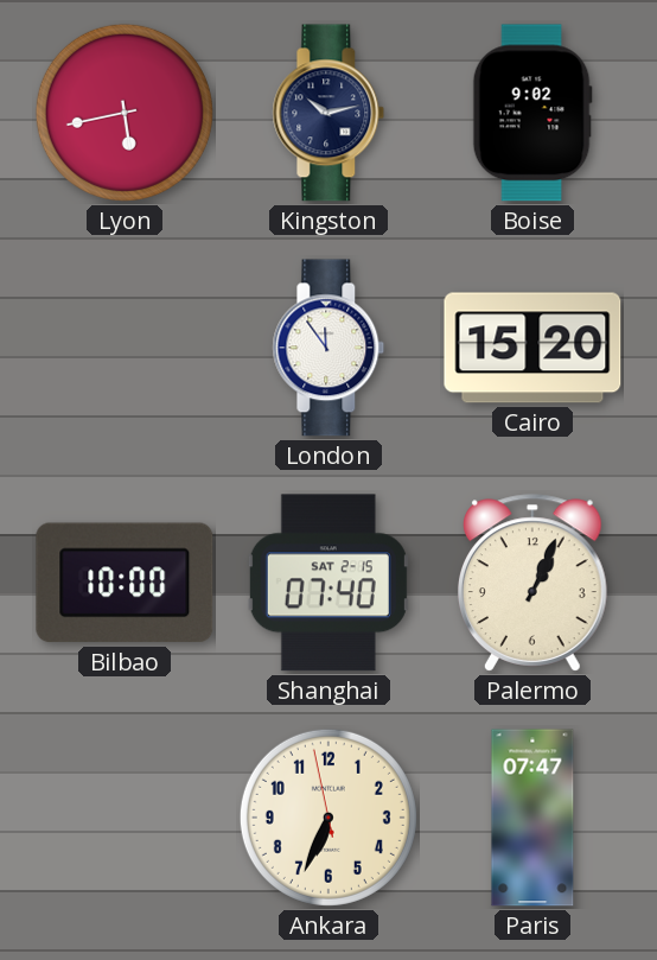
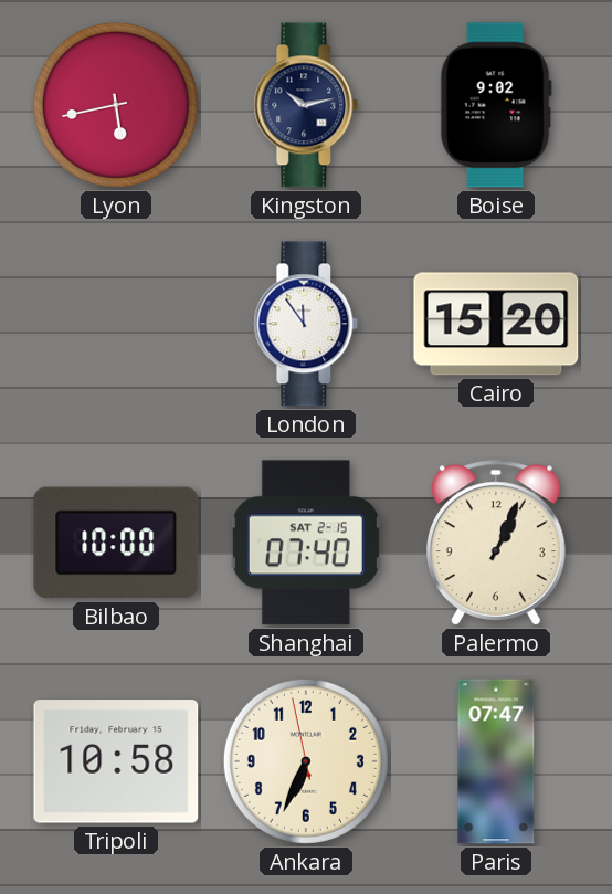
Tripoli: none -> 10:58
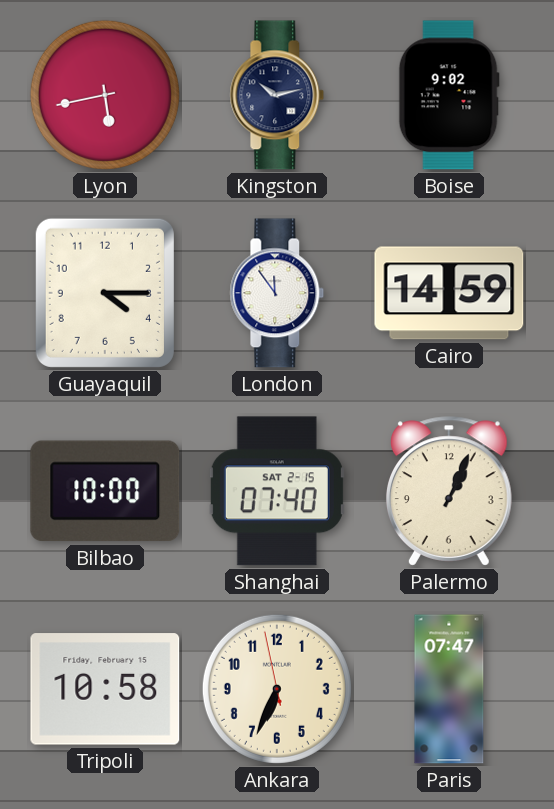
Guayaquil: none -> 4:15
Cairo: 15:20 -> 14:59
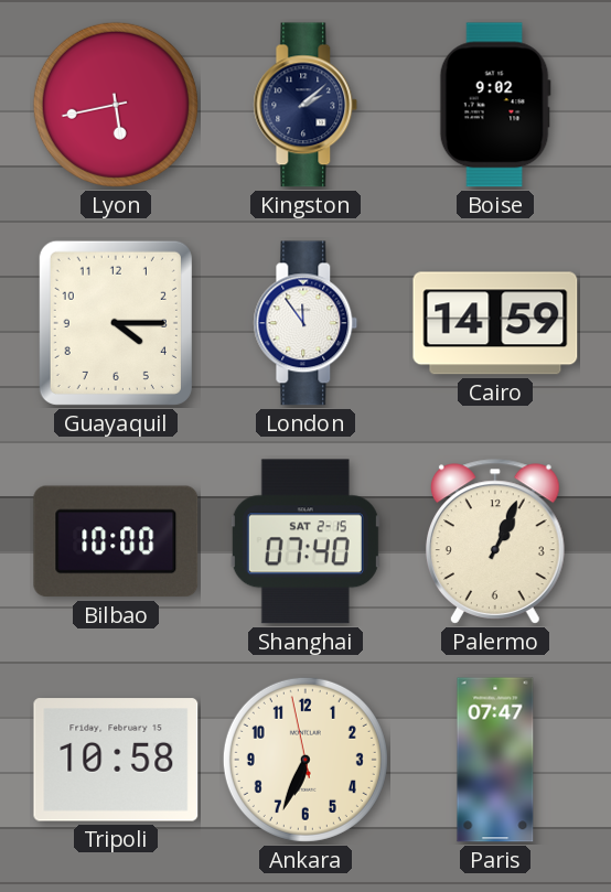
Kingston: 10:13 -> 2:08
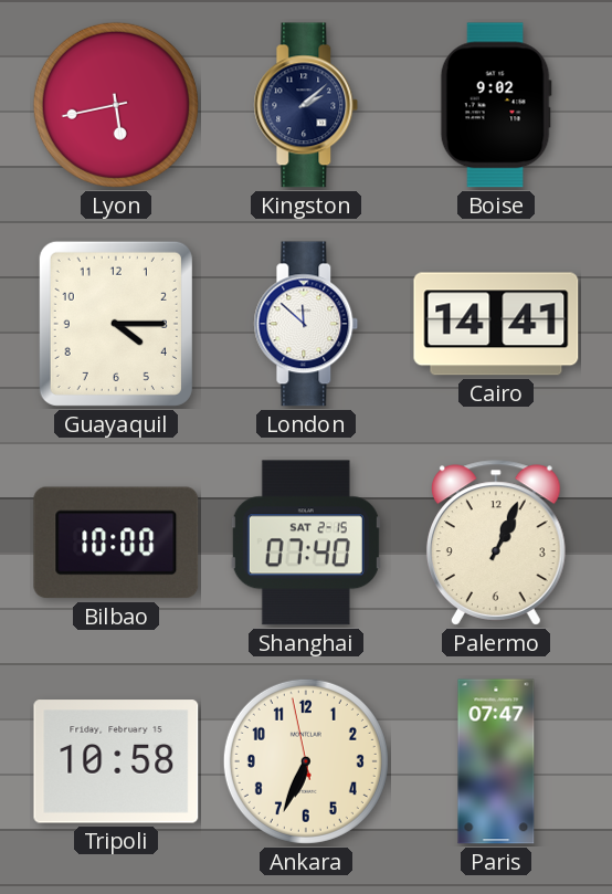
London: 11:54 -> 11:52
Cairo: 14:59 -> 14:41
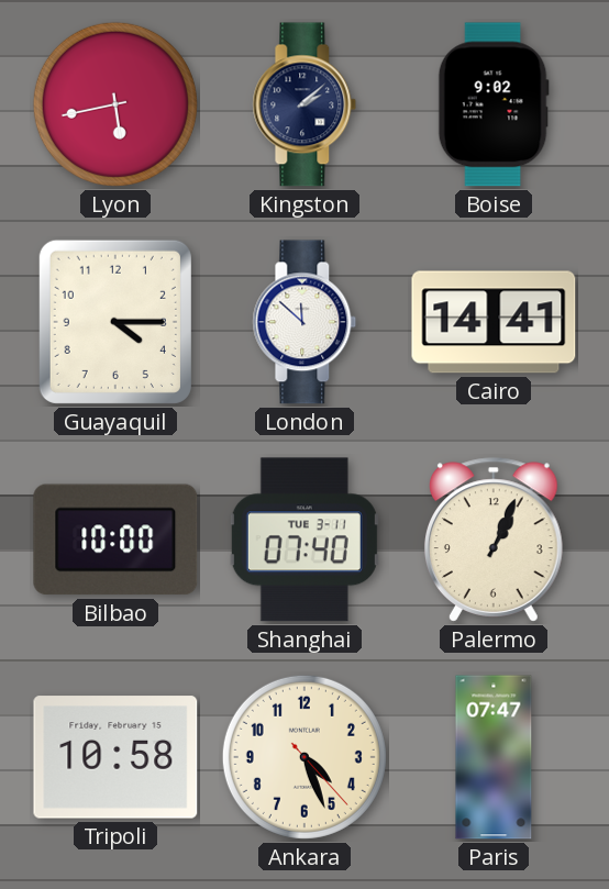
Shanghai date: SAT 2-15 -> TUE 3-11
Ankara: 6:33 -> 4:26
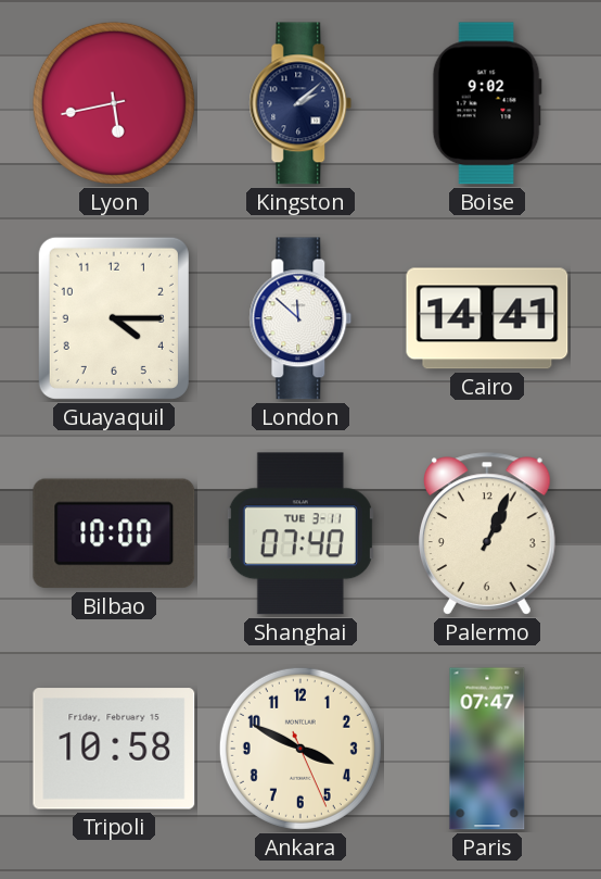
Ankara: 4:26 -> 3:49
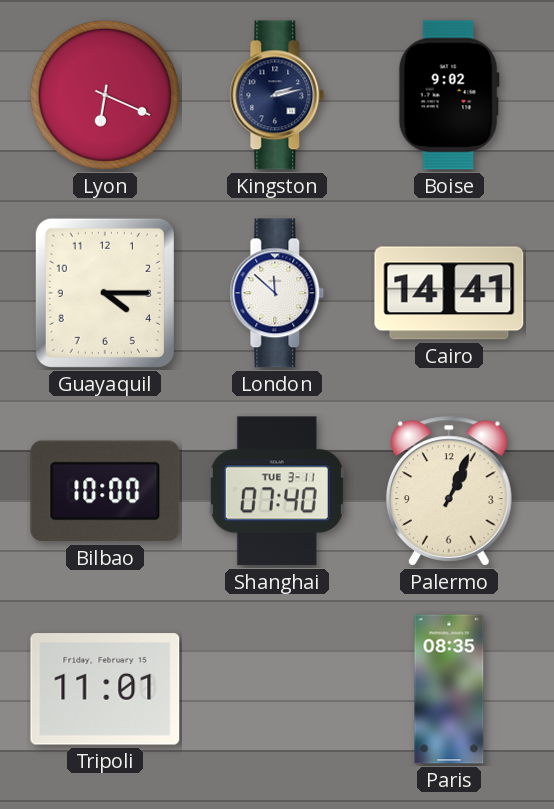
Lyon: 5:43 -> 6:19
Kingston: 2:08 -> 2:13
Tripoli: 10:58 -> 11:01
Ankara: 3:49 -> none
Paris: 07:47 -> 08:35
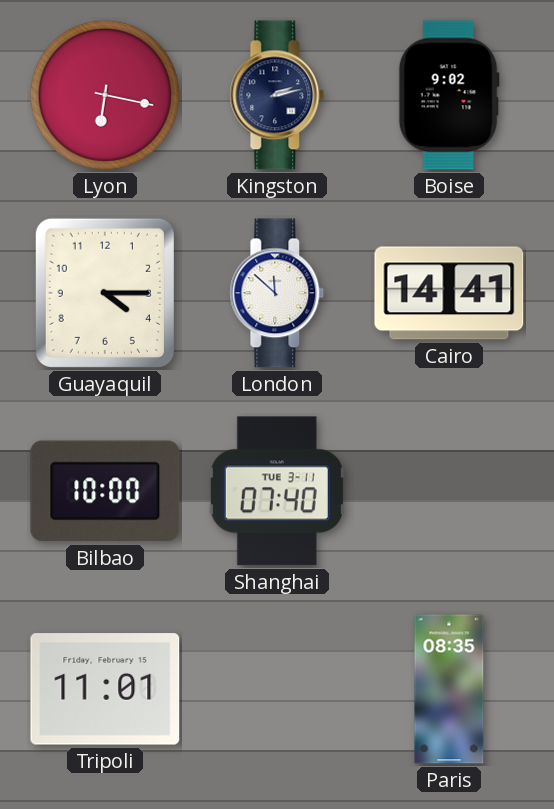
Lyon: 6:19 -> 6:17
Palermo: 1:04 -> none
